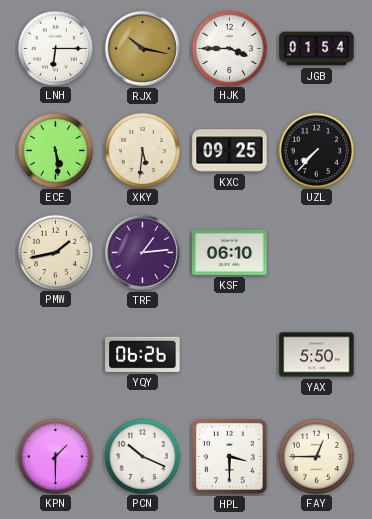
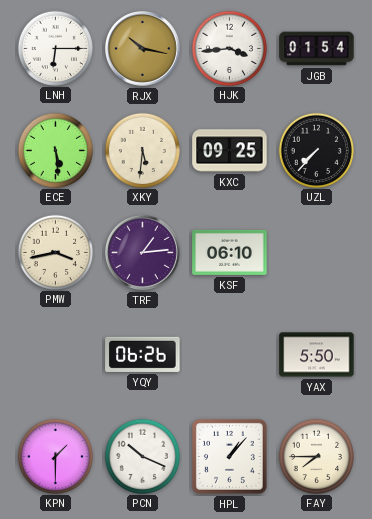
HJK: 3:45 -> 3:44
PMW: 1:43 -> 3:43
HPL: 3:30 -> 1:07
FAY: 12:45 -> 7:45
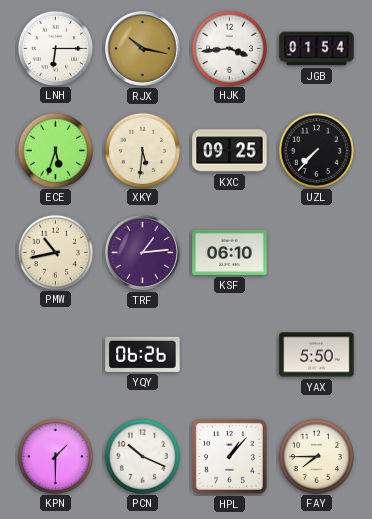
ECE: 5:29 -> 5:33
PMW: 3:43 -> 10:43
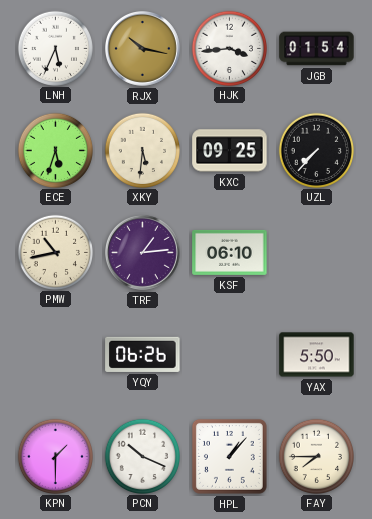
LNH: 6:15 -> 5:34
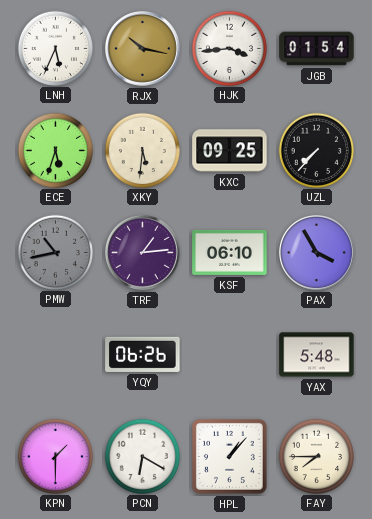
PMW dial: cream -> grey
PAX: none -> 3:55
YAX: 5:50 -> 5:48
PCN: 10:19 -> 6:20
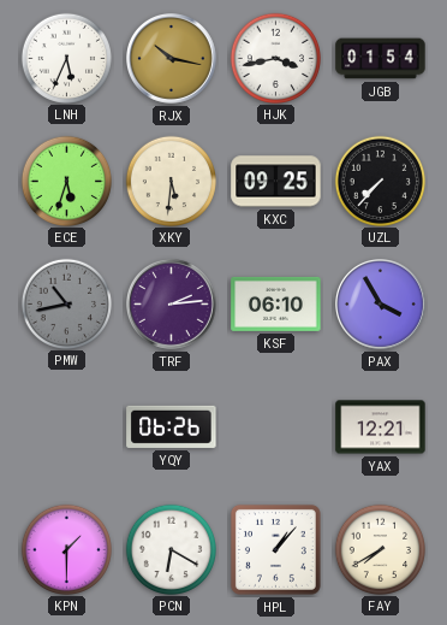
HJK: 3:44 -> 3:43
TRF: 1:14 -> 2:14
YAX: 5:48 -> 12:21
FAY: 7:45 -> 7:40
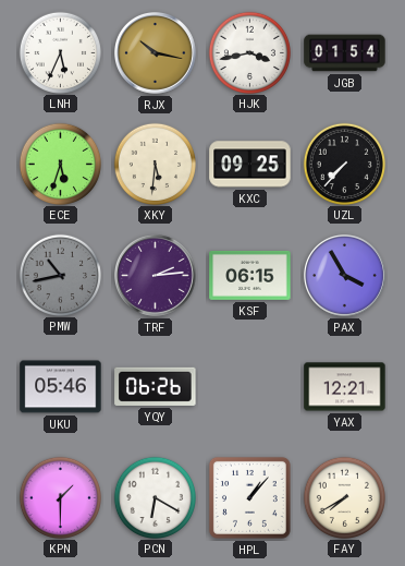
KSF: 06:10 -> 06:15
UKU: none -> 05:46
